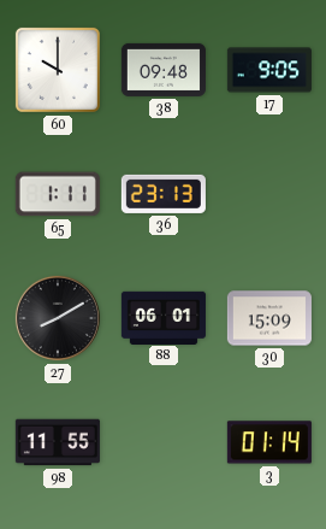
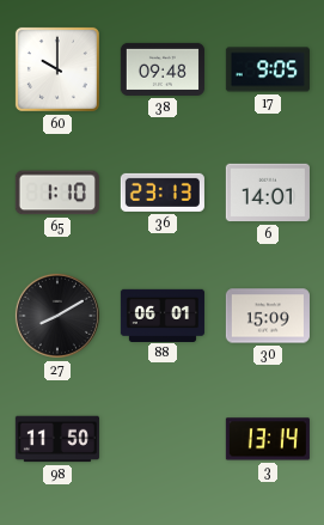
65: 1:11 -> 1:10
6: none -> 14:01
98: 11:55 -> 11:50
3: 01:14 -> 13:14
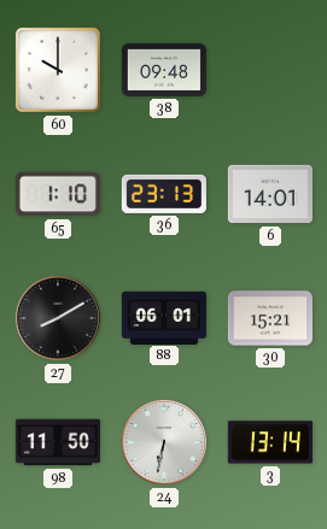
17: 9:05 -> none
30: 15:09 -> 15:21
24: none -> 6:32
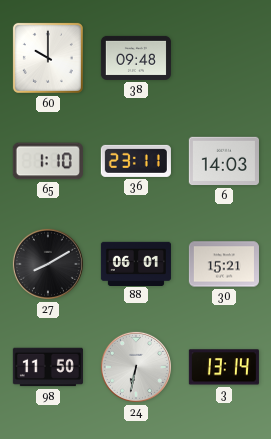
36: 23:13 -> 23:11
6: 14:01 -> 14:03
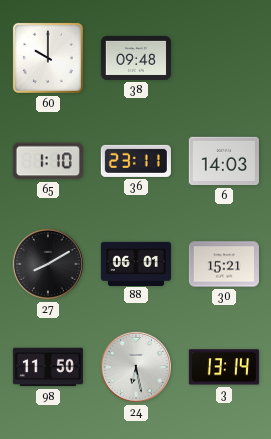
24: 6:32 -> 6:28
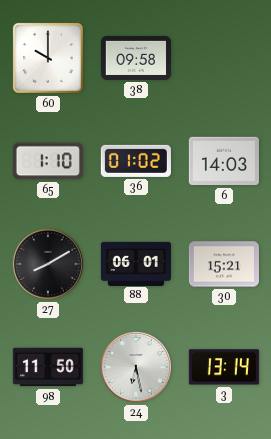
38: 09:48 -> 09:58
36: 23:11 -> 01:02
